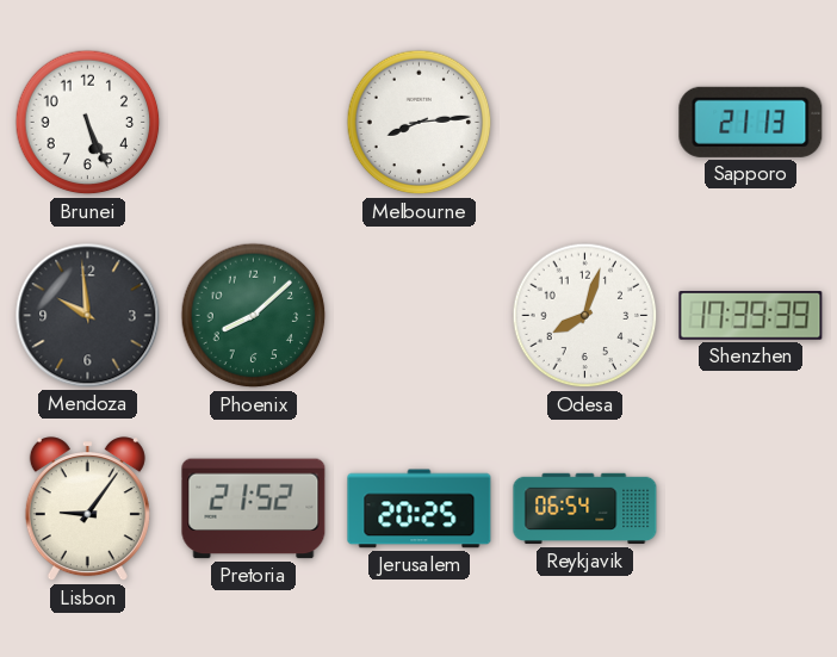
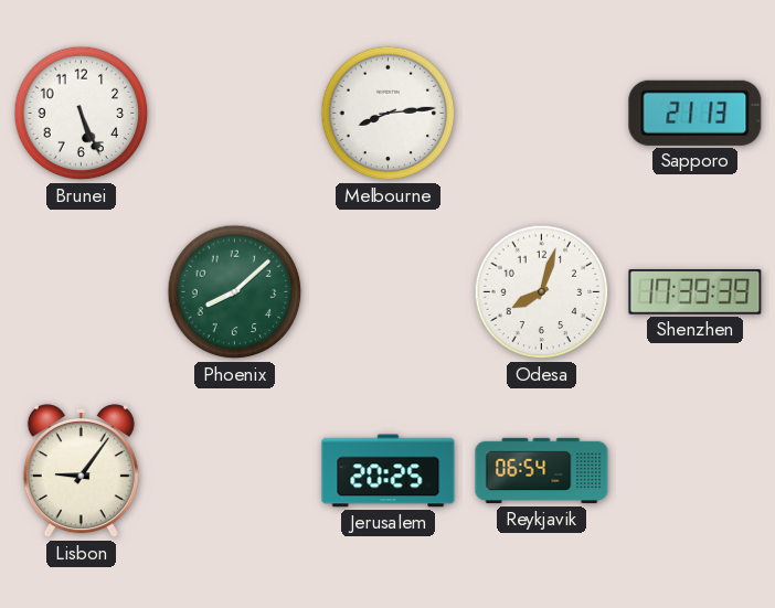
Mendoza: 9:59 -> none
Pretoria: 21:52 -> none
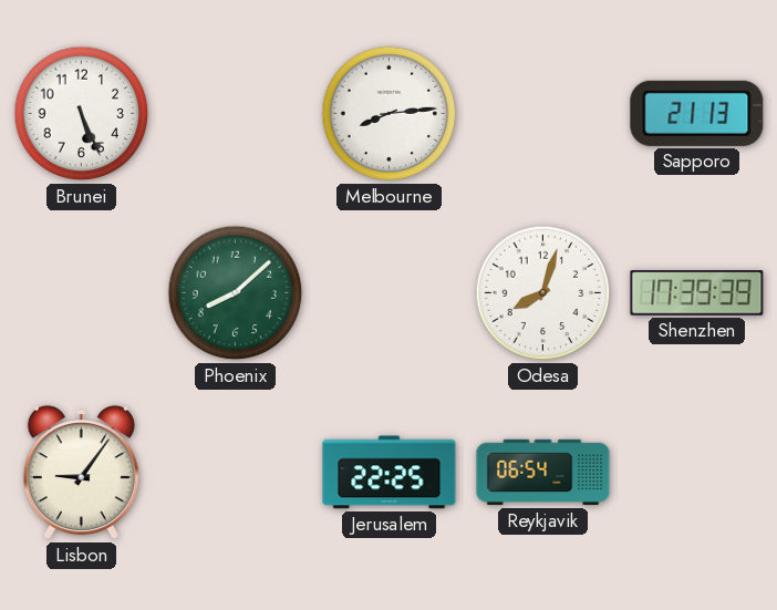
Jerusalem: 20:25 -> 22:25
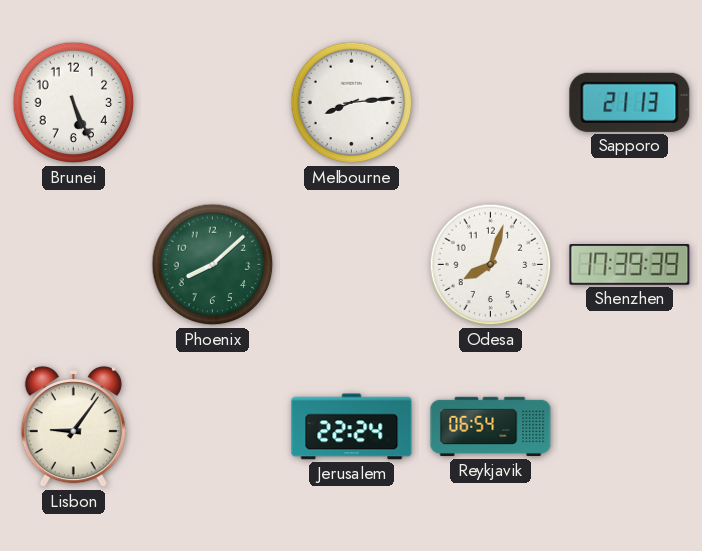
Jerusalem: 22:25 -> 22:24
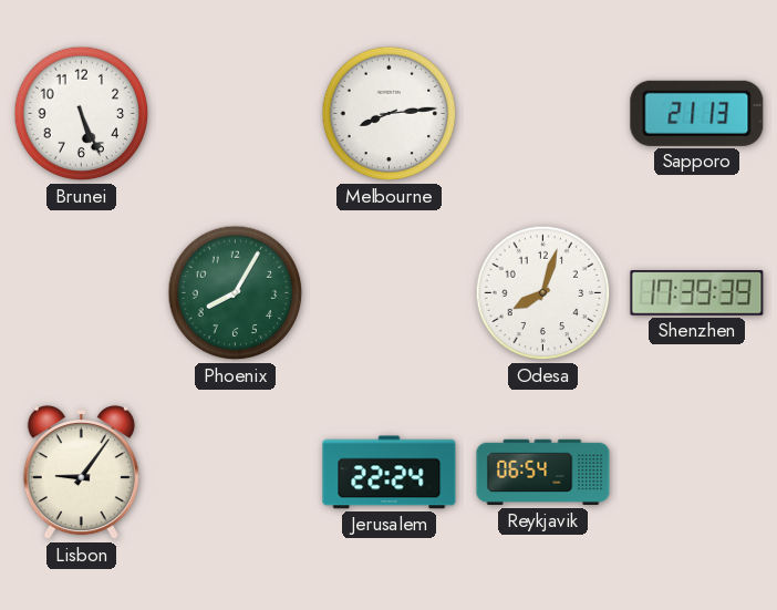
Phoenix: 8:08 -> 8:05
